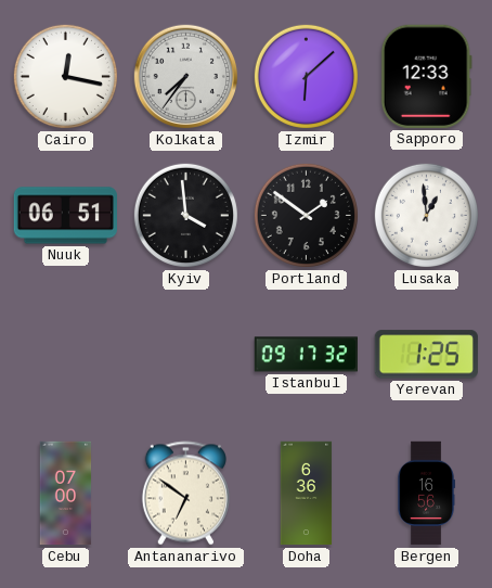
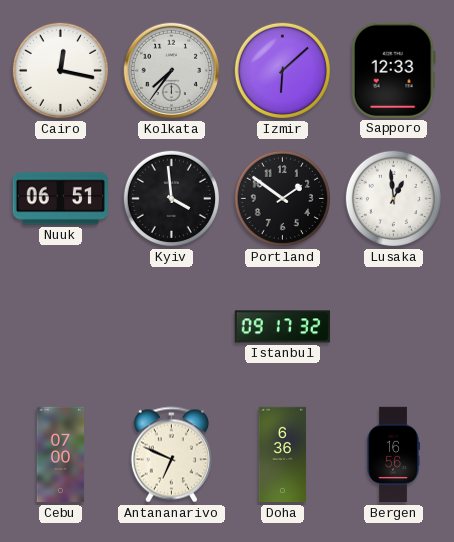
Yerevan: 1:25 -> none
Antananarivo: 6:51 -> 6:49
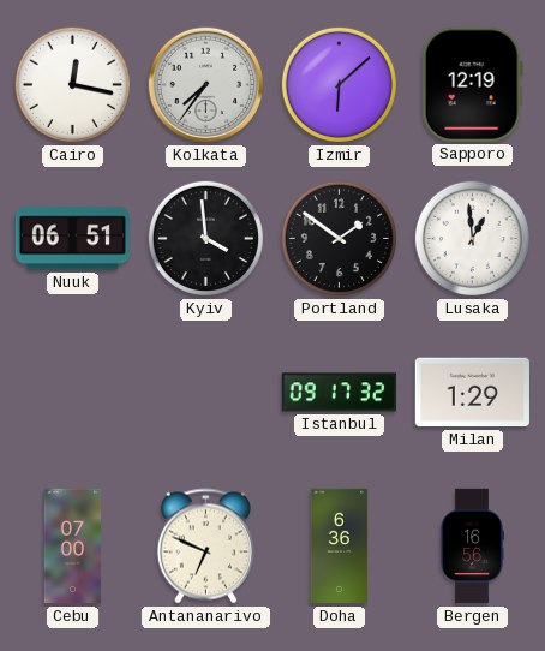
Sapporo: 12:33 -> 12:19
Milan: none -> 1:29
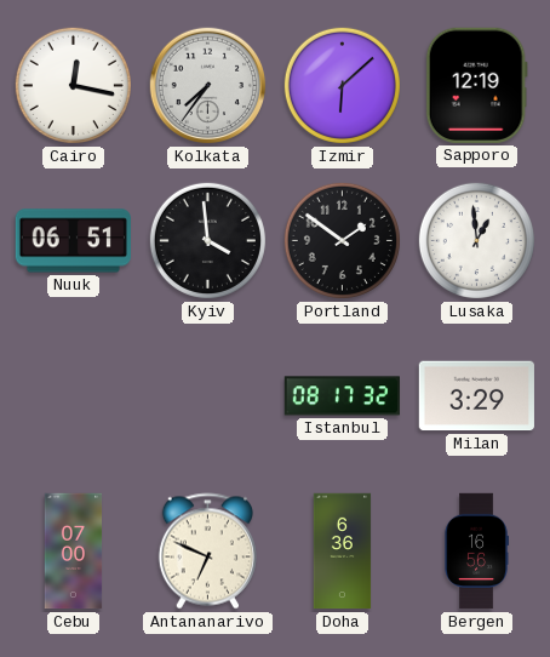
Istanbul: 09:17 -> 08:17
Milan: 1:29 -> 3:29
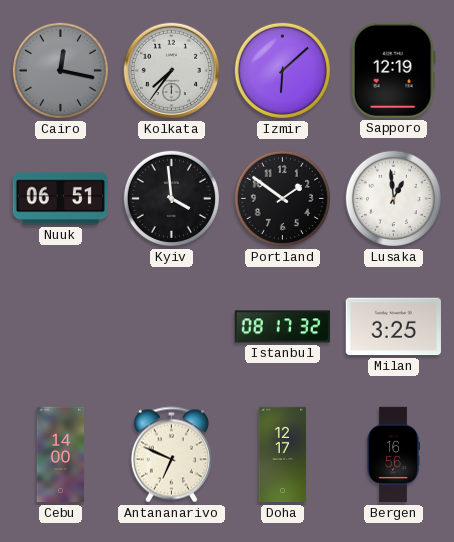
Cairo dial: white -> grey
Milan: 3:29 -> 3:25
Cebu: 07:00 -> 14:00
Doha: 6:36 -> 12:17
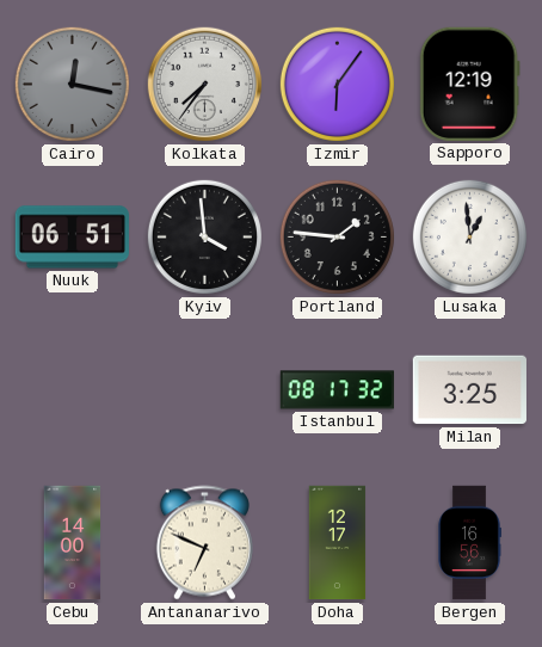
Izmir: 6:08 -> 6:06
Portland: 1:51 -> 1:46
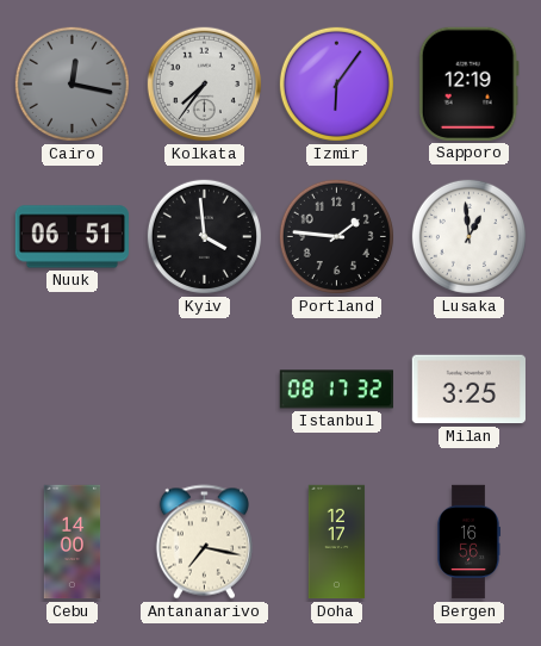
Antananarivo: 6:49 -> 7:17
